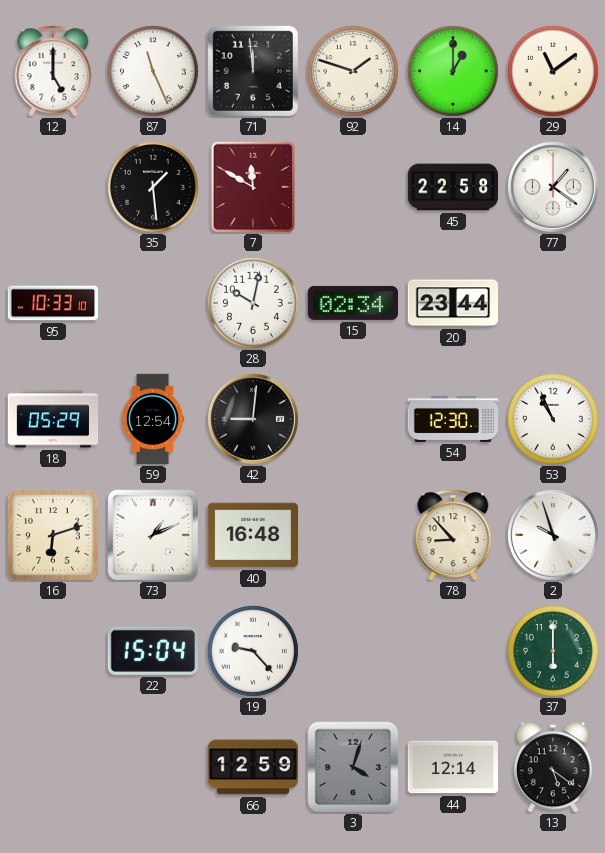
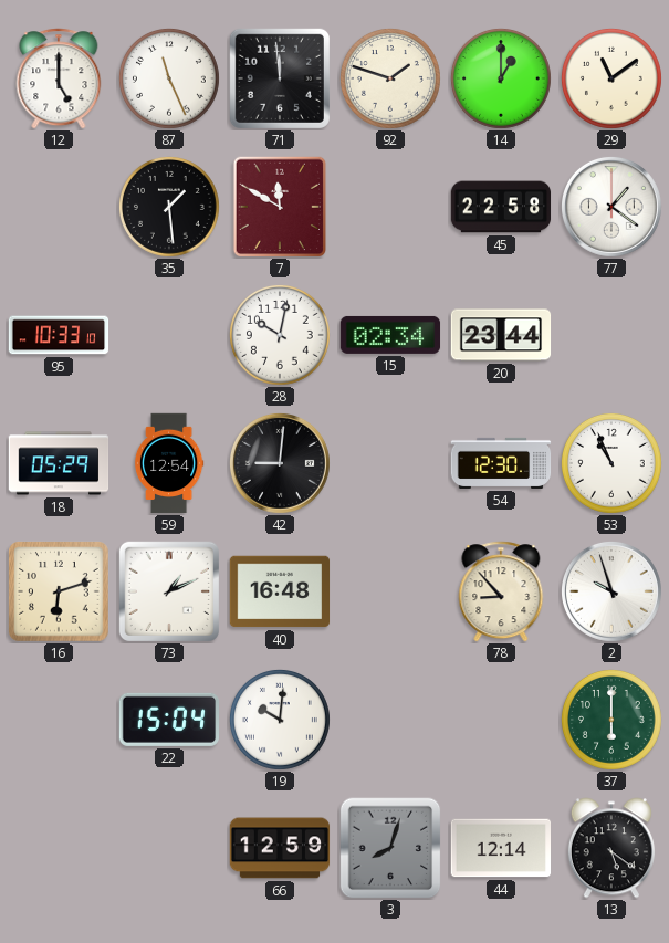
19: 9:23 -> 10:01
3: 4:03 -> 8:03
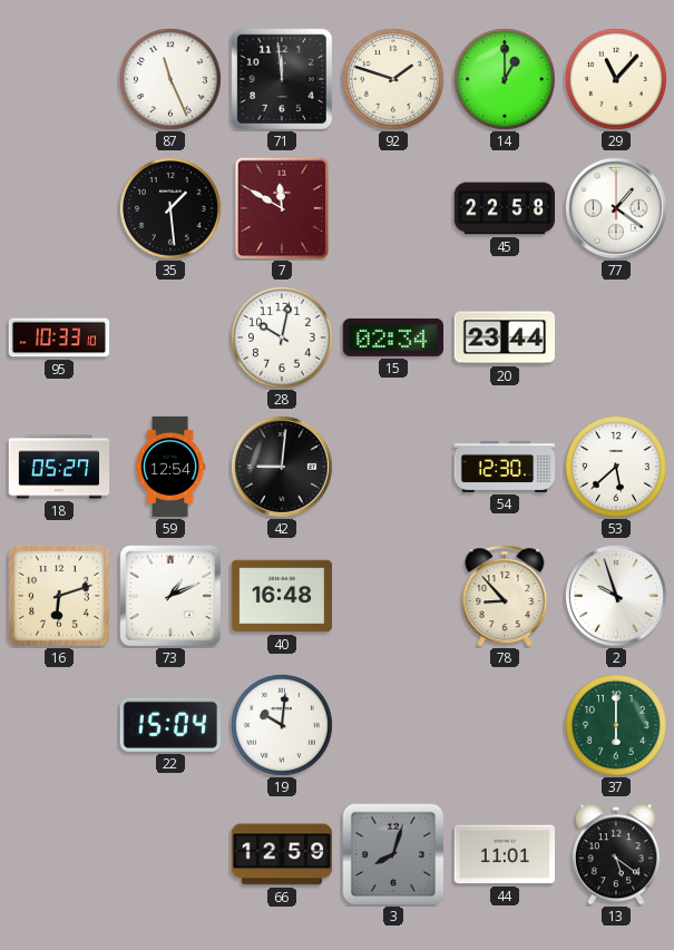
12: 5:00 -> none
29: 11:09 -> 11:07
18: 05:29 -> 05:27
53: 10:56 -> 5:38
44: 12:14 -> 11:01
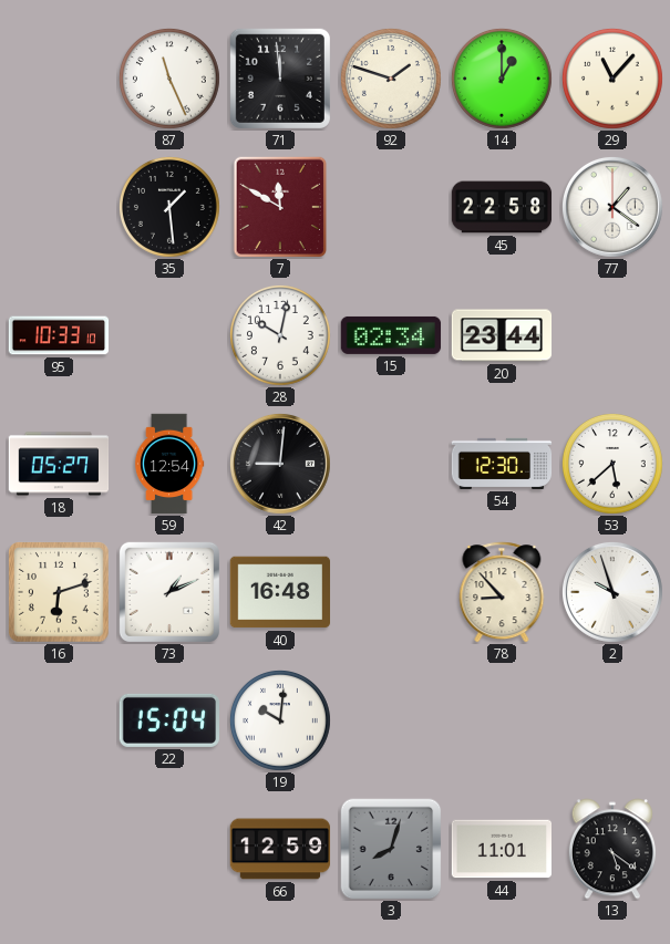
37: 6:00 -> none
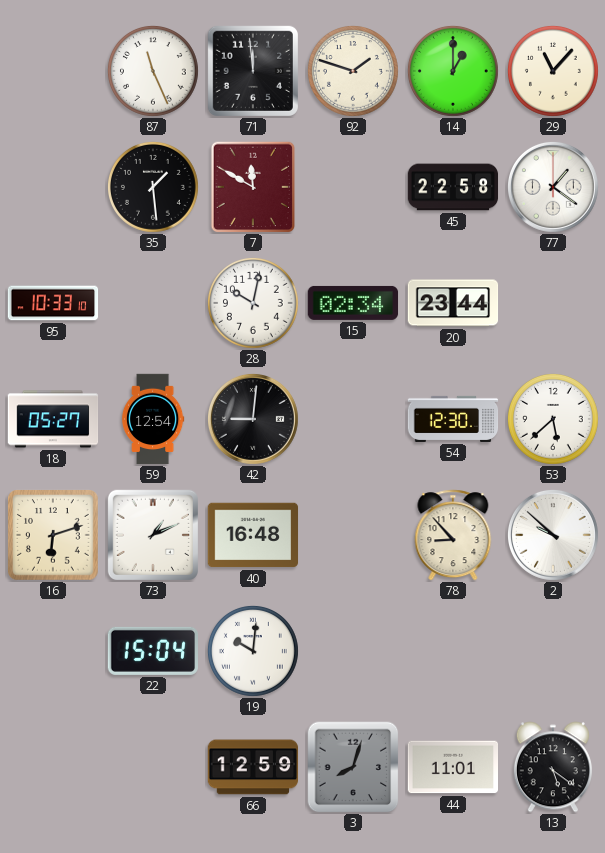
2: 9:57 -> 9:52
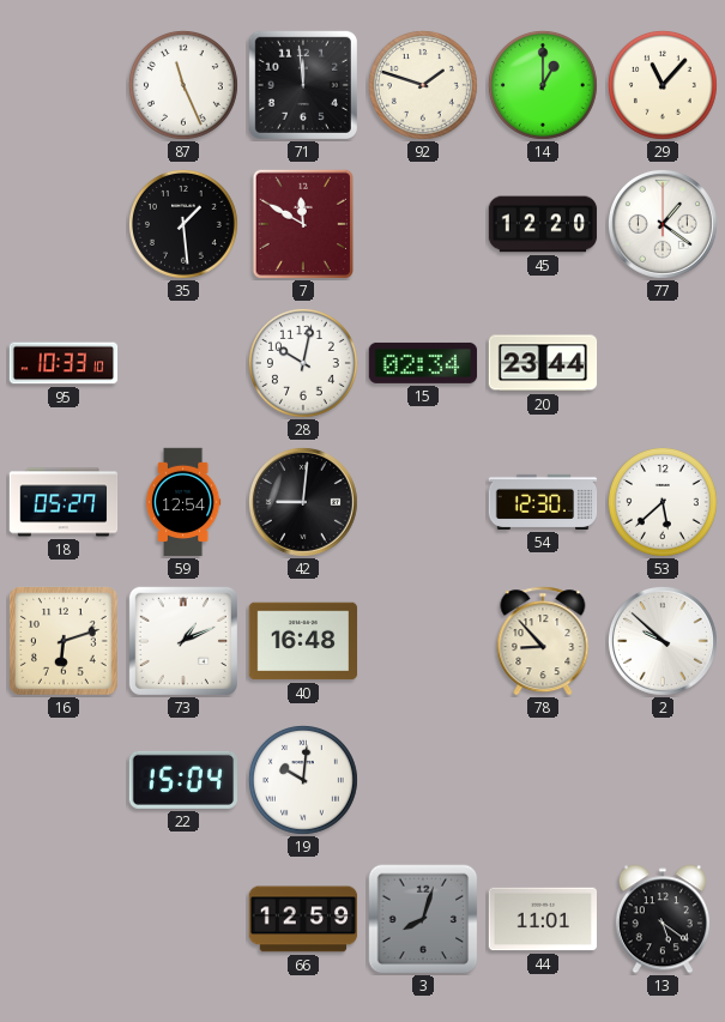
45: 22:58 -> 12:20
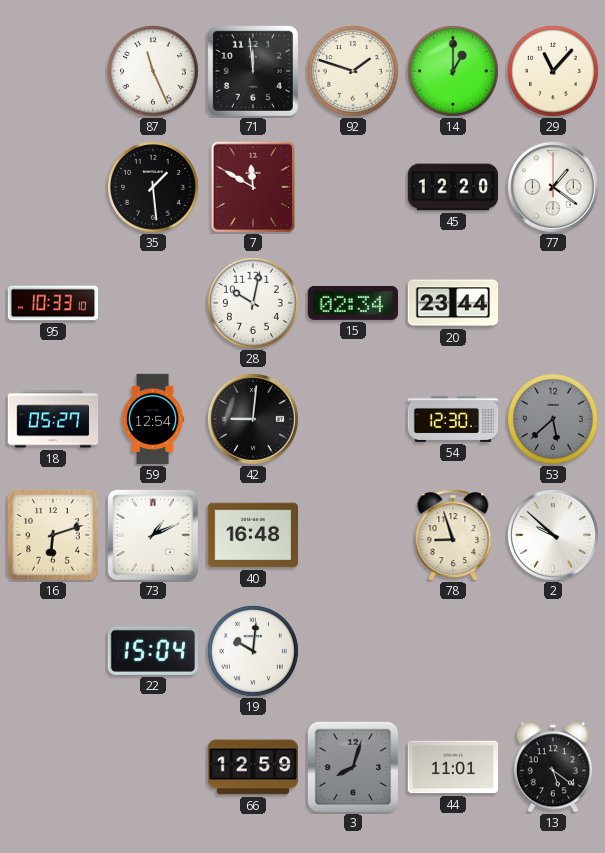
53 dial: white -> grey
78: 8:53 -> 8:57
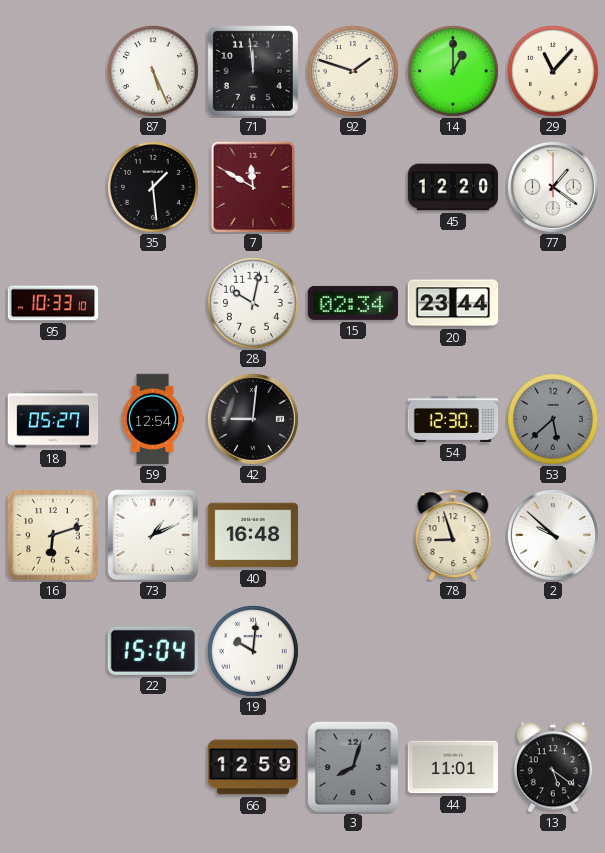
87: 11:26 -> 5:26
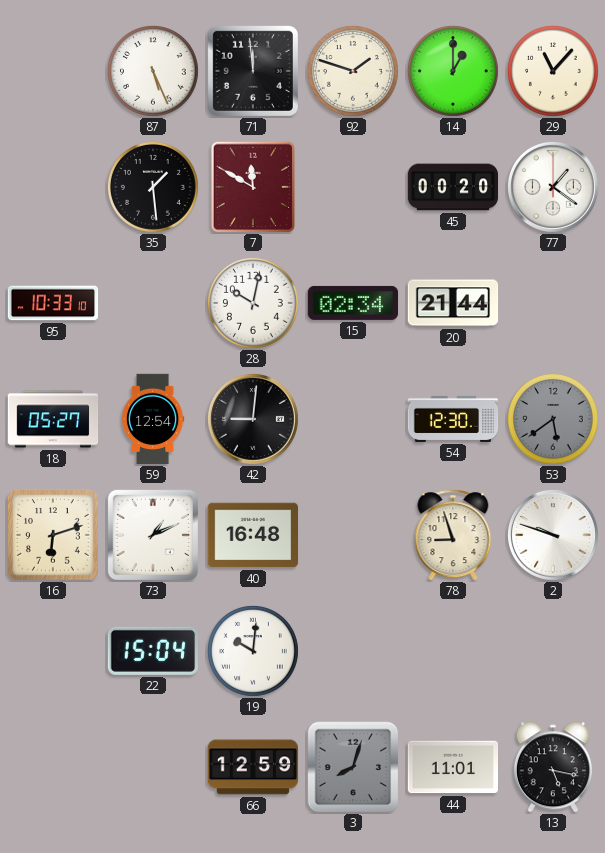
45: 12:20 -> 00:20
20: 23:44 -> 21:44
53: 5:38 -> 5:39
2: 9:52 -> 9:48
13: 5:21 -> 5:17
